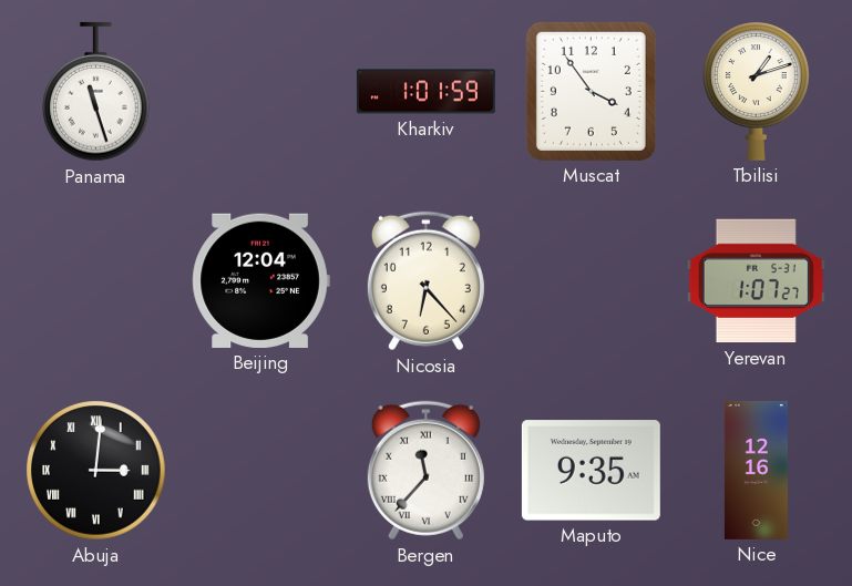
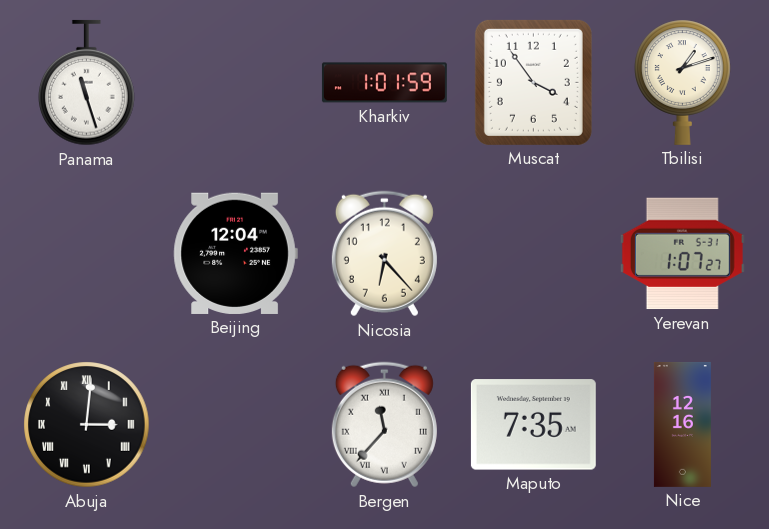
Maputo: 9:35 -> 7:35
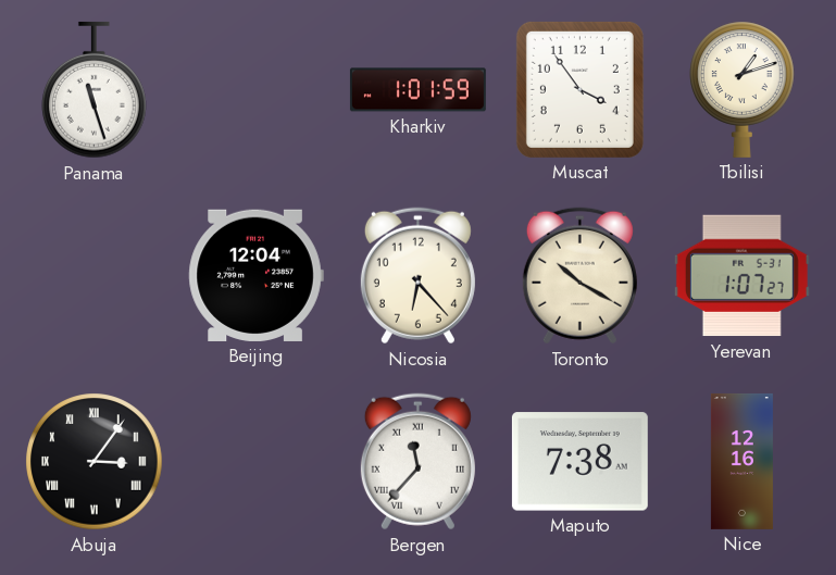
Toronto: none -> 10:20
Abuja: 3:01 -> 3:06
Maputo: 7:35 -> 7:38
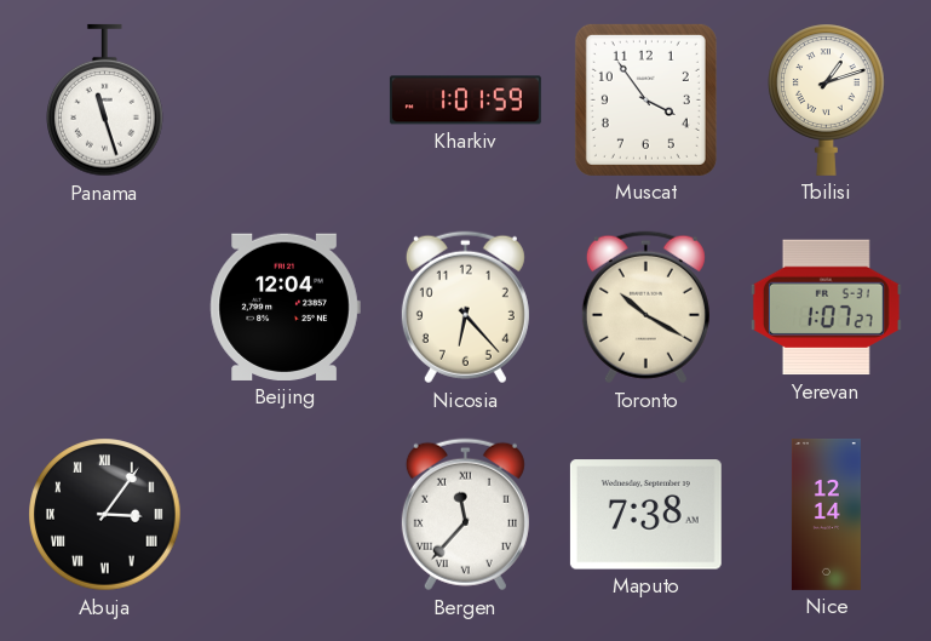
Nice: 12:16 -> 12:14
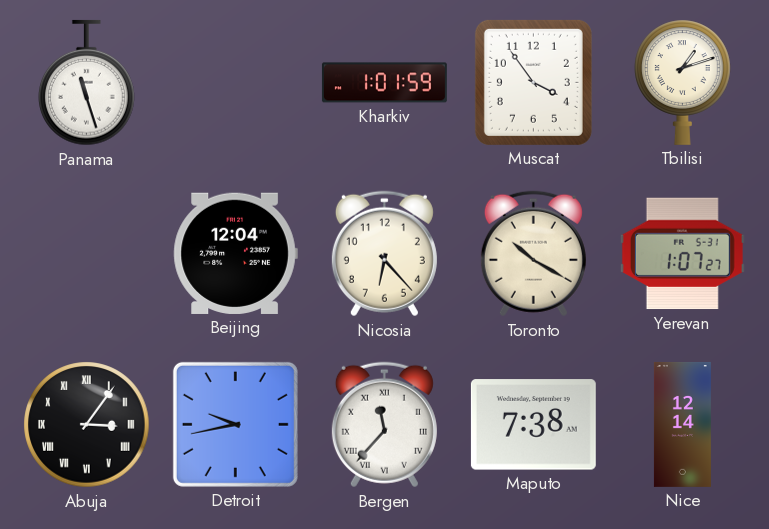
Detroit: none -> 9:43
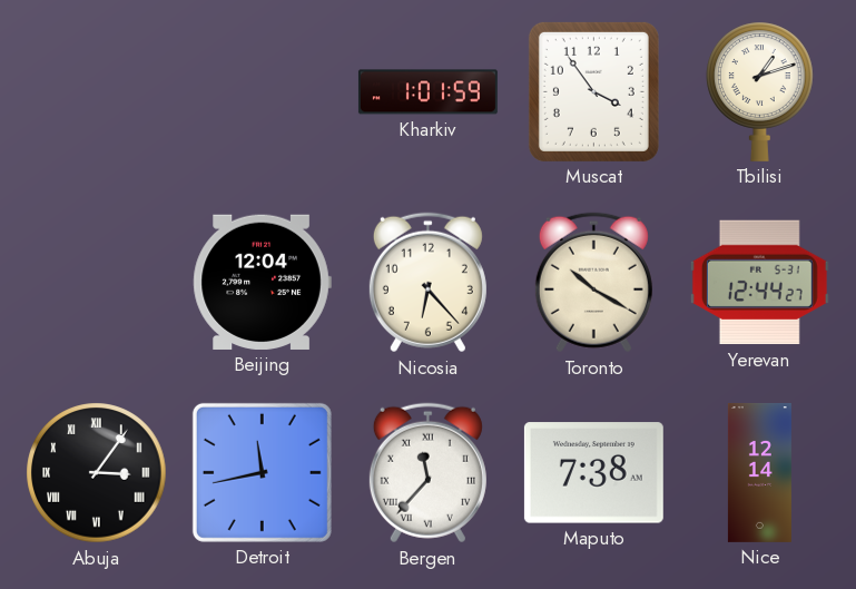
Panama: 11:27 -> none
Yerevan: 1:07 -> 12:44
Detroit: 9:43 -> 11:43
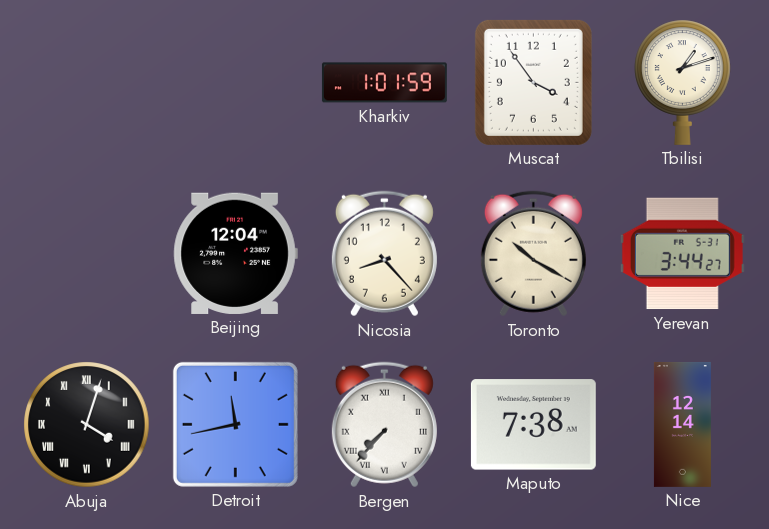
Nicosia: 6:23 -> 8:23
Yerevan: 12:44 -> 3:44
Abuja: 3:06 -> 4:03
Bergen: 11:37 -> 7:37
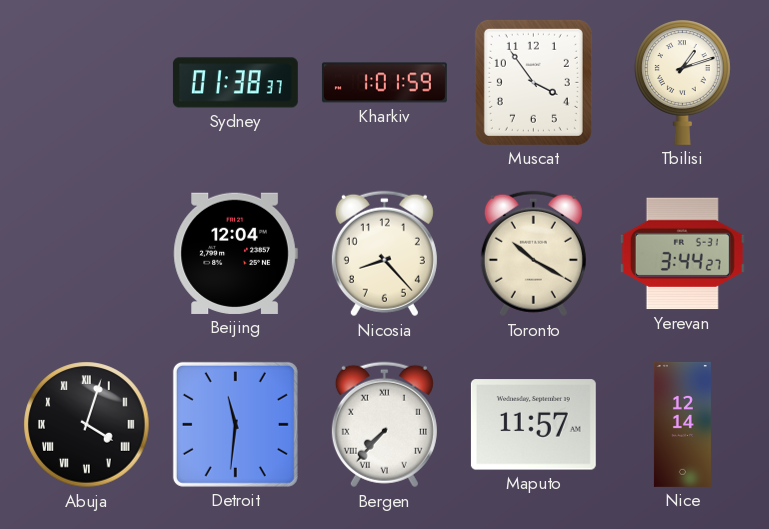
Sydney: none -> 01:38
Detroit: 11:43 -> 11:31
Maputo: 7:38 -> 11:57
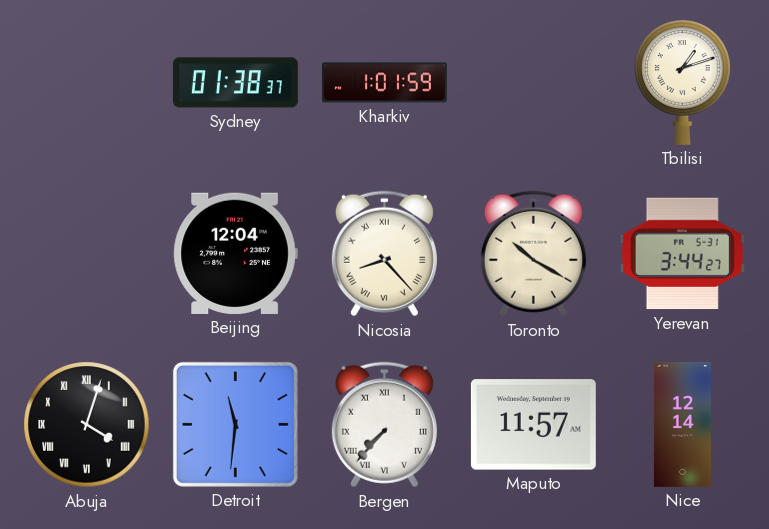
Muscat: 3:54 -> none
Nicosia numerals: Arabic -> Roman
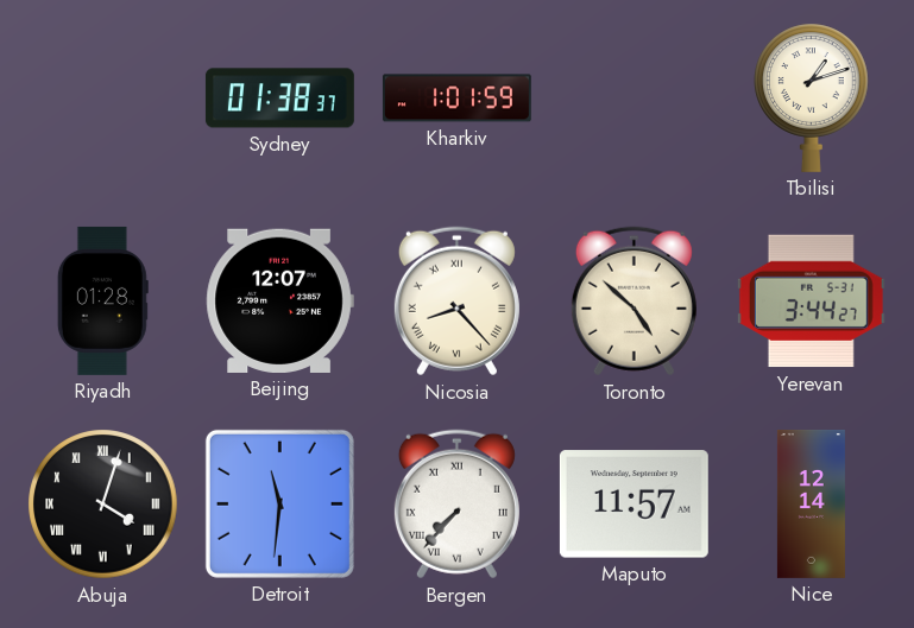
Riyadh: none -> 01:28
Beijing: 12:04 -> 12:07
Toronto: 10:20 -> 4:52
